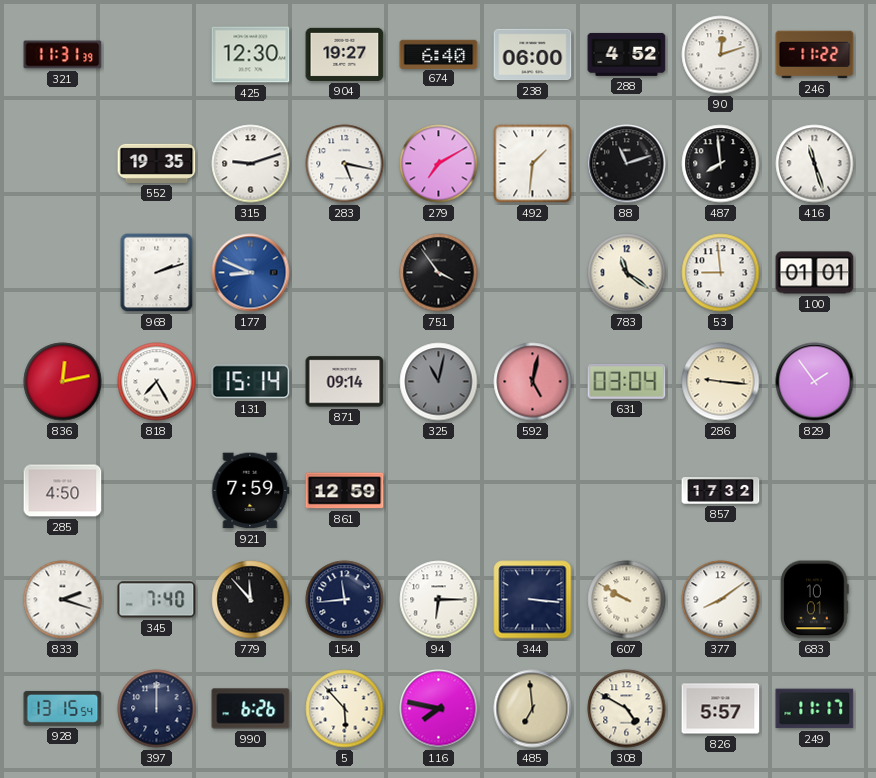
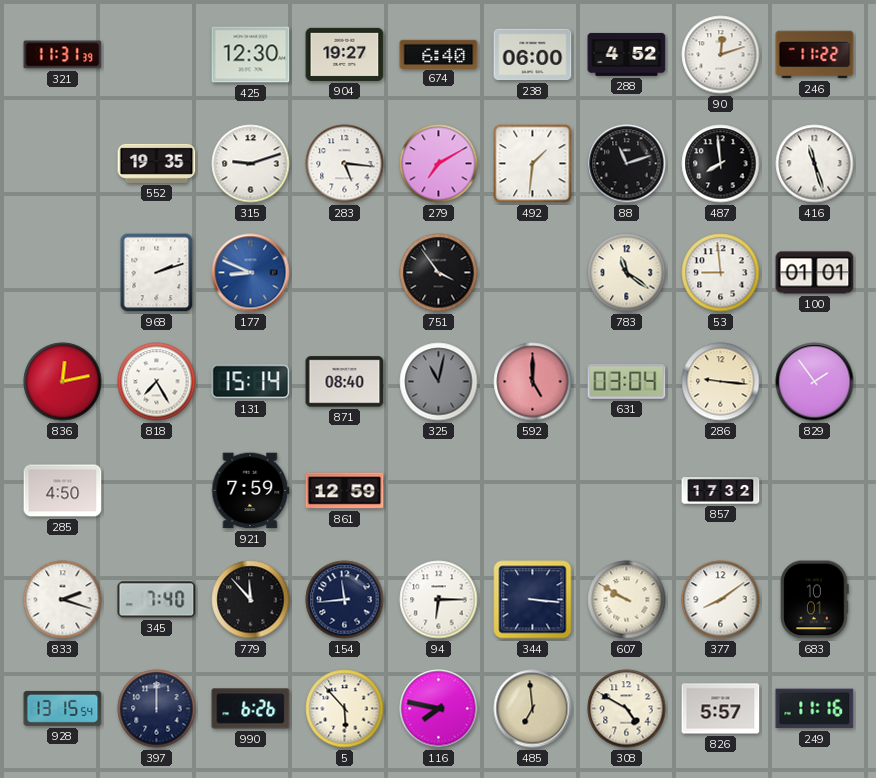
283: 5:17 -> 5:16
871: 09:14 -> 08:40
592: 5:02 -> 5:00
249: 11:17 -> 11:16
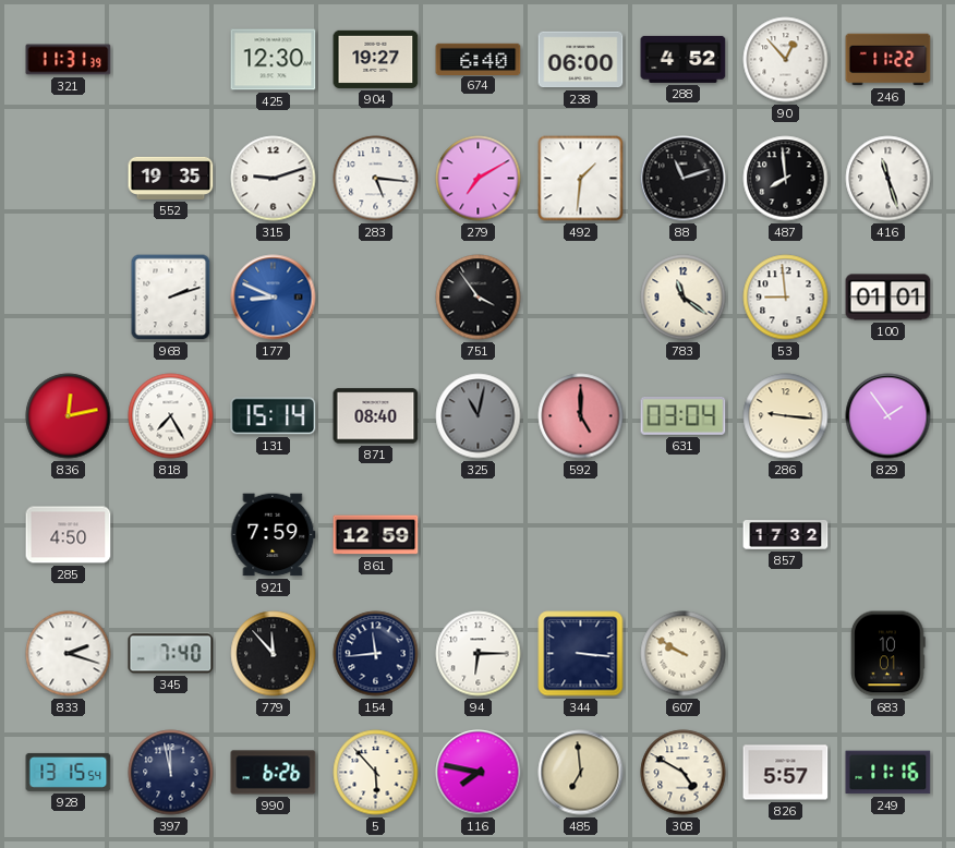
90: 12:12 -> 12:53
377: 8:09 -> none
397: 12:00 -> 11:58
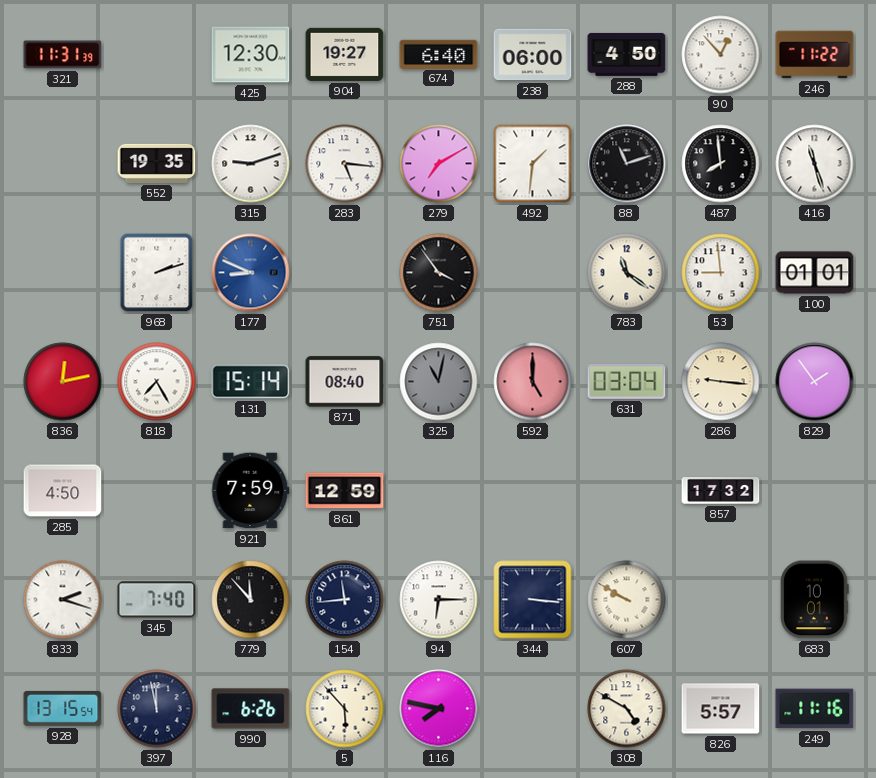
288: 4:52 -> 4:50
485: 6:59 -> none
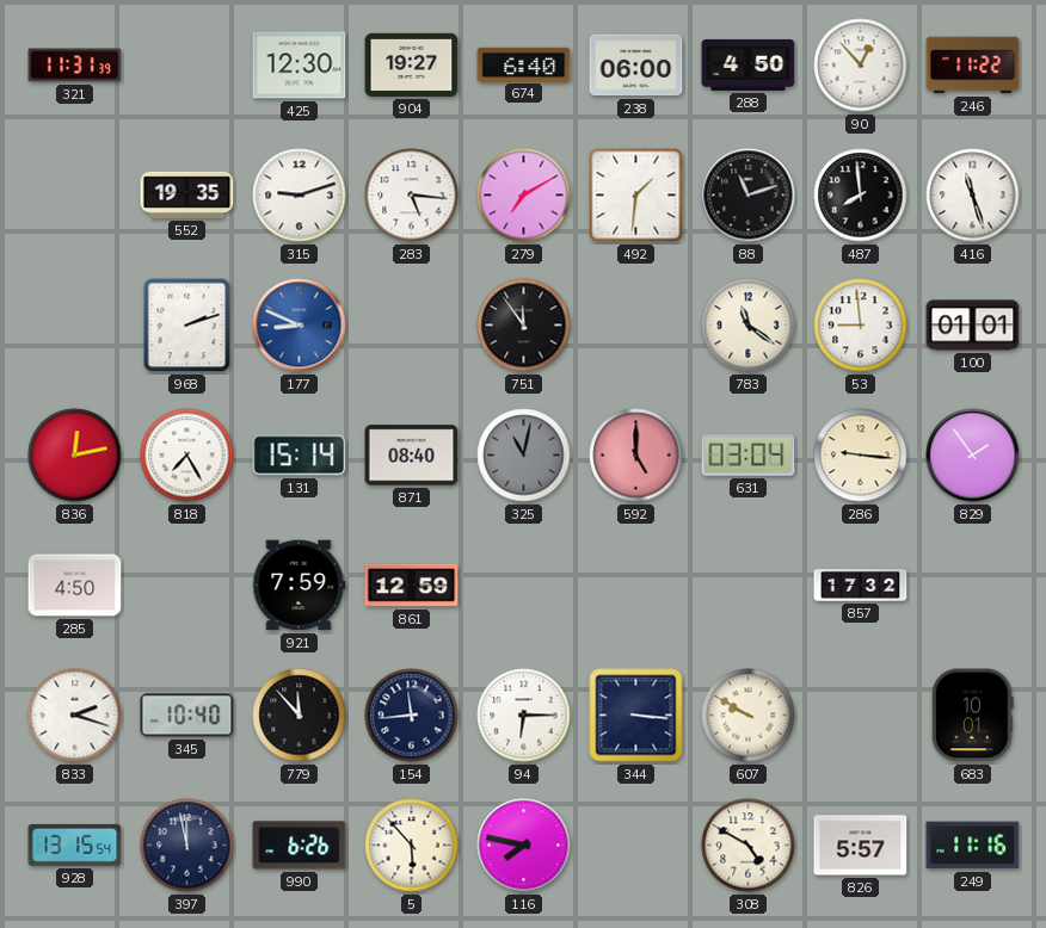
751: 3:54 -> 11:54
345: 7:40 -> 10:40
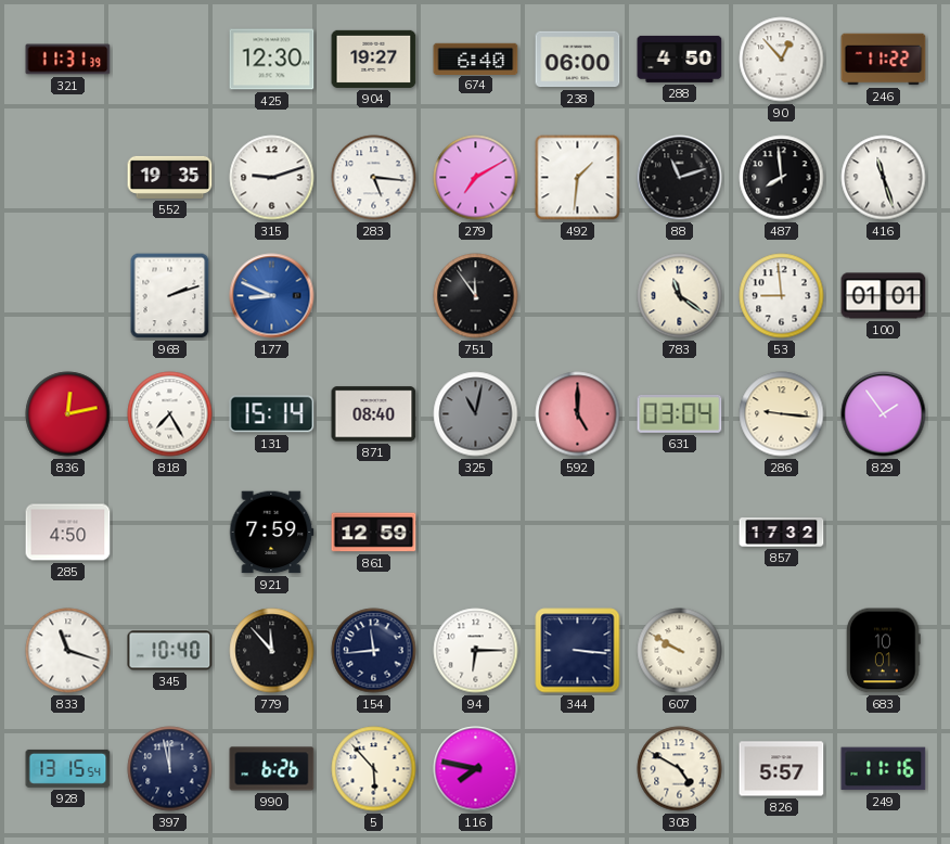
833: 2:18 -> 11:18
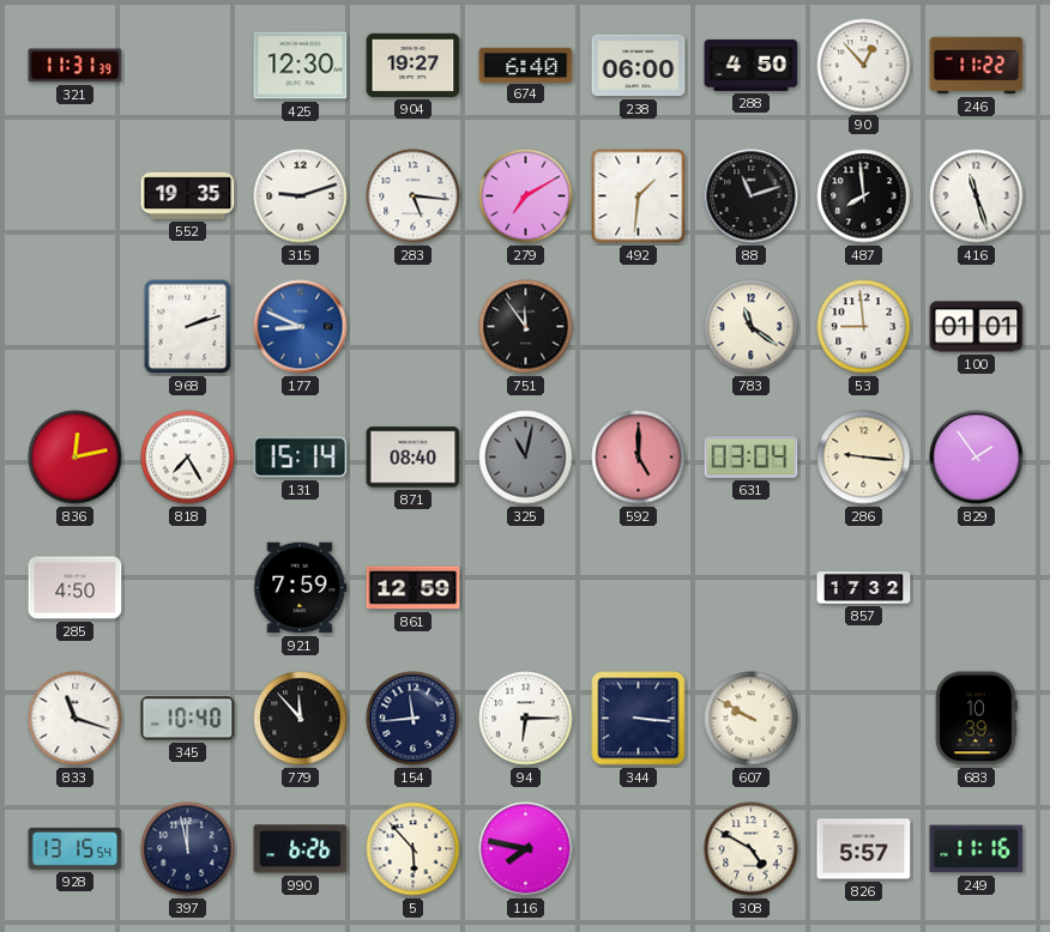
683: 10:01 -> 10:39
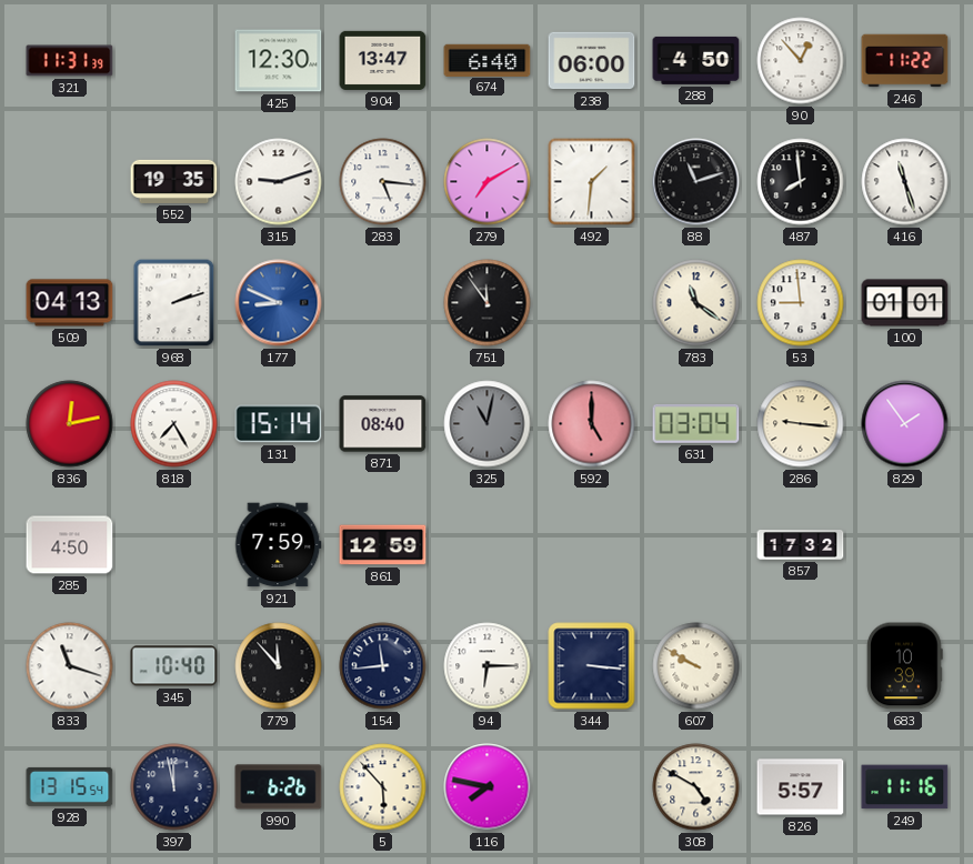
904: 19:27 -> 13:47
509: none -> 04:13
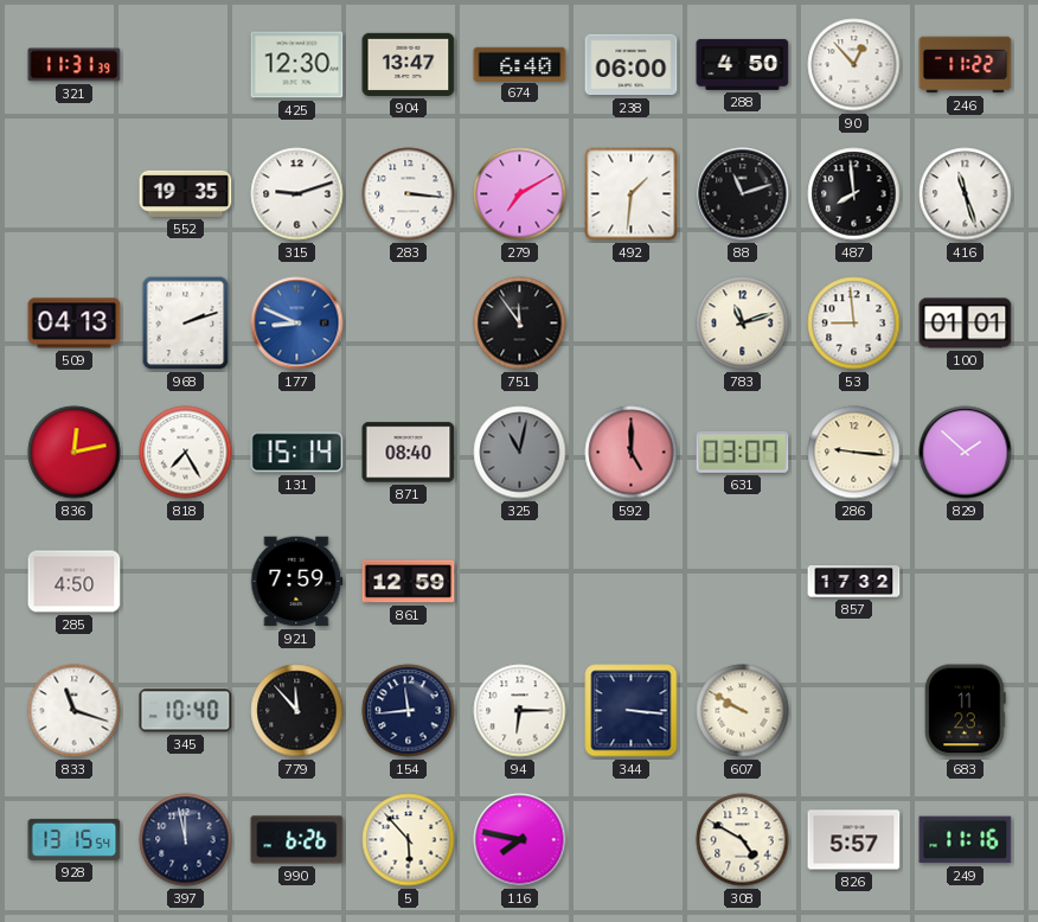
283: 5:16 -> 3:16
783: 11:21 -> 11:12
631: 03:04 -> 03:07
829: 1:54 -> 1:52
683: 10:39 -> 11:23
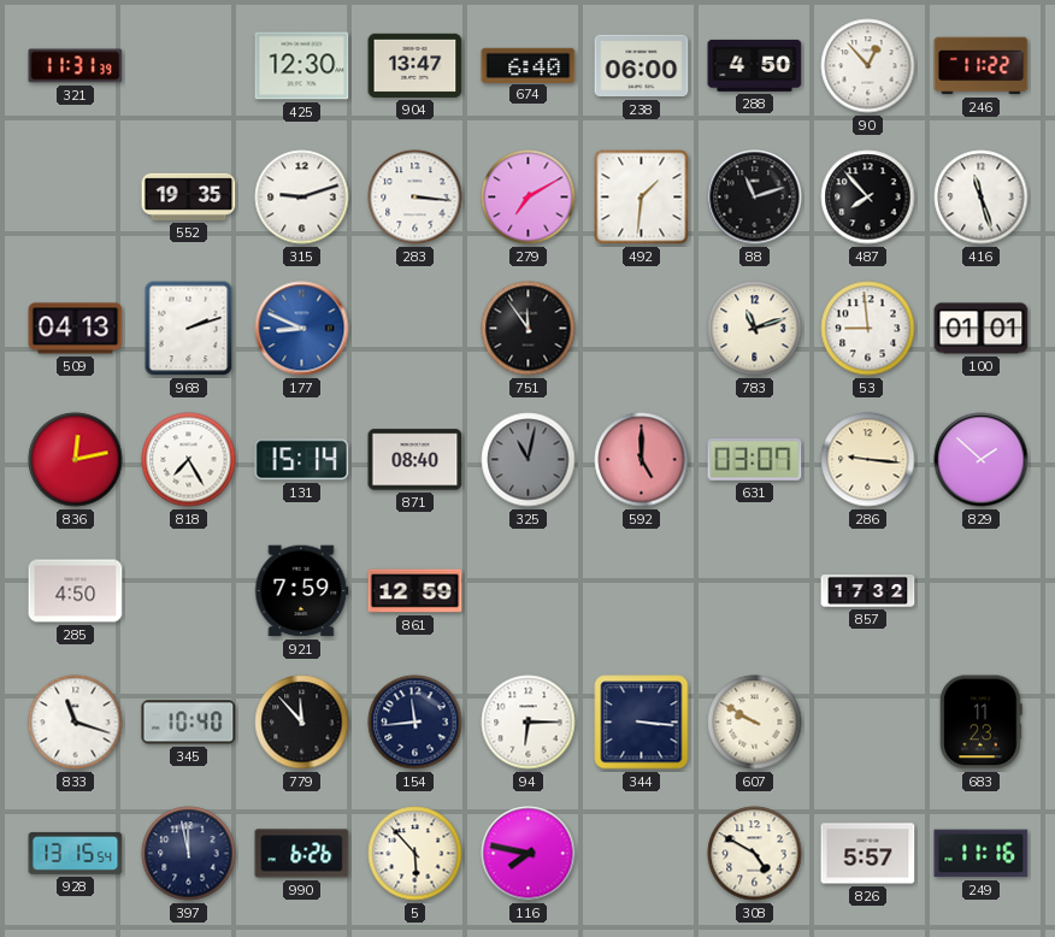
487: 7:59 -> 7:53
